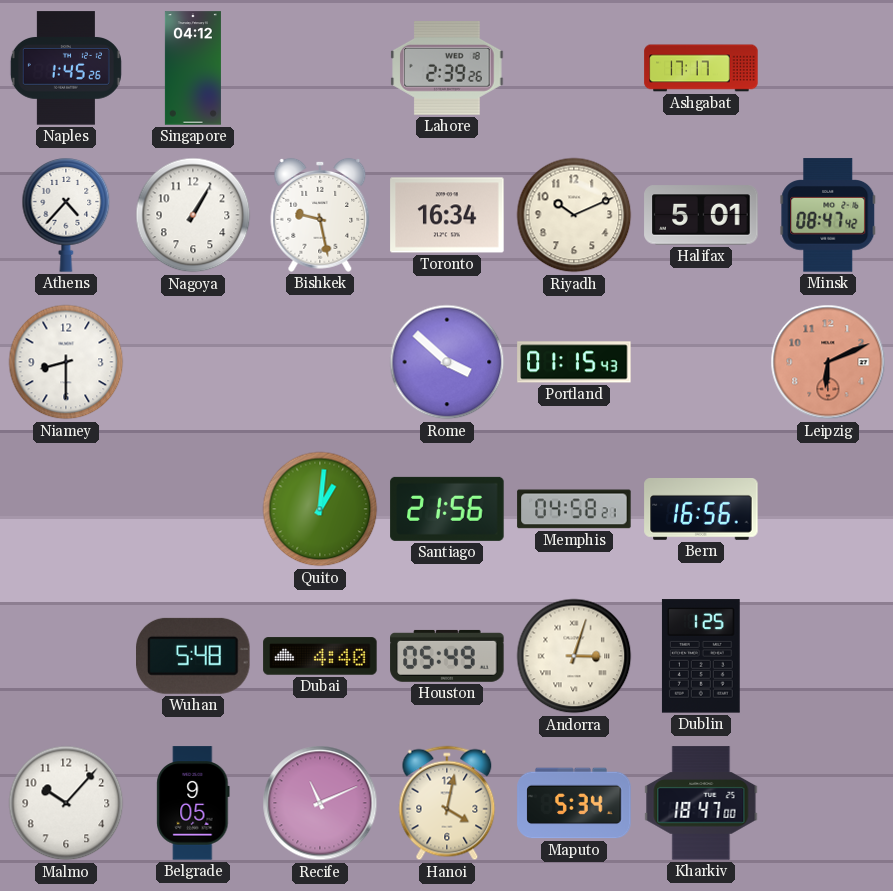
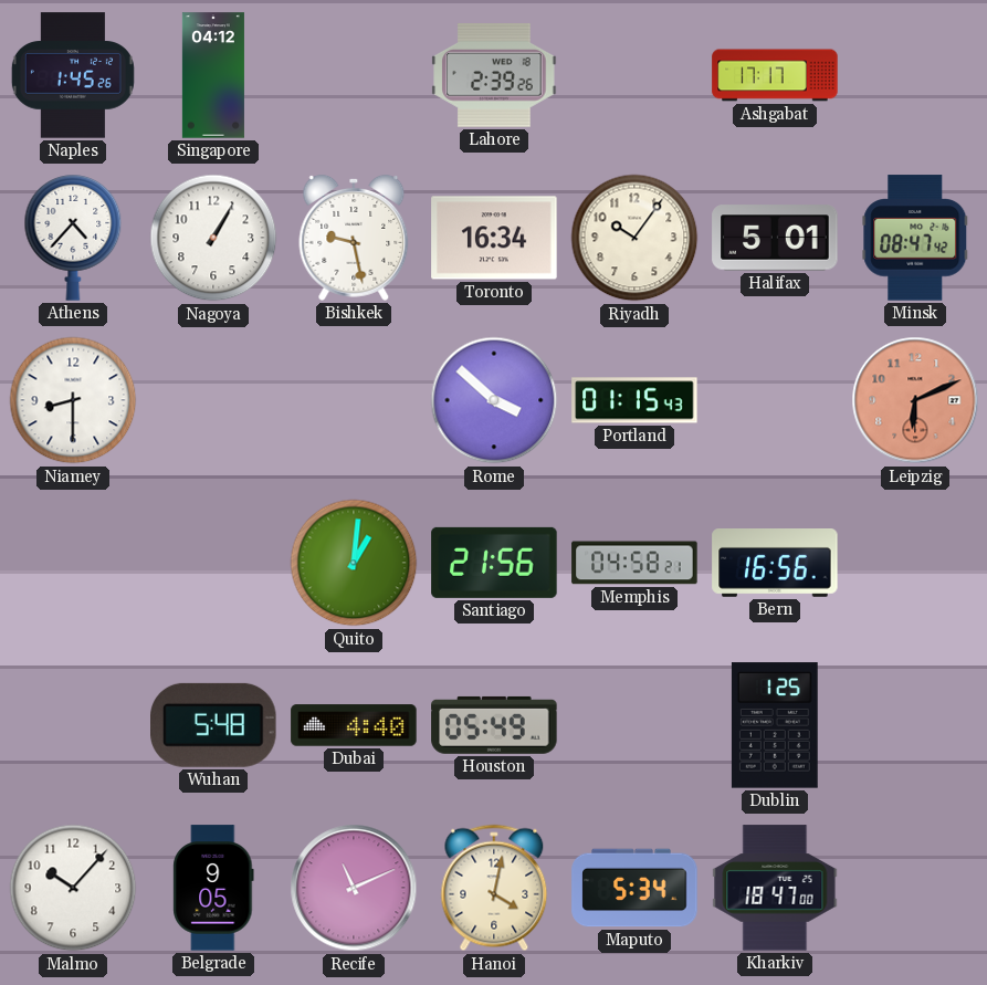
Riyadh: 10:11 -> 10:06
Andorra: 3:03 -> none
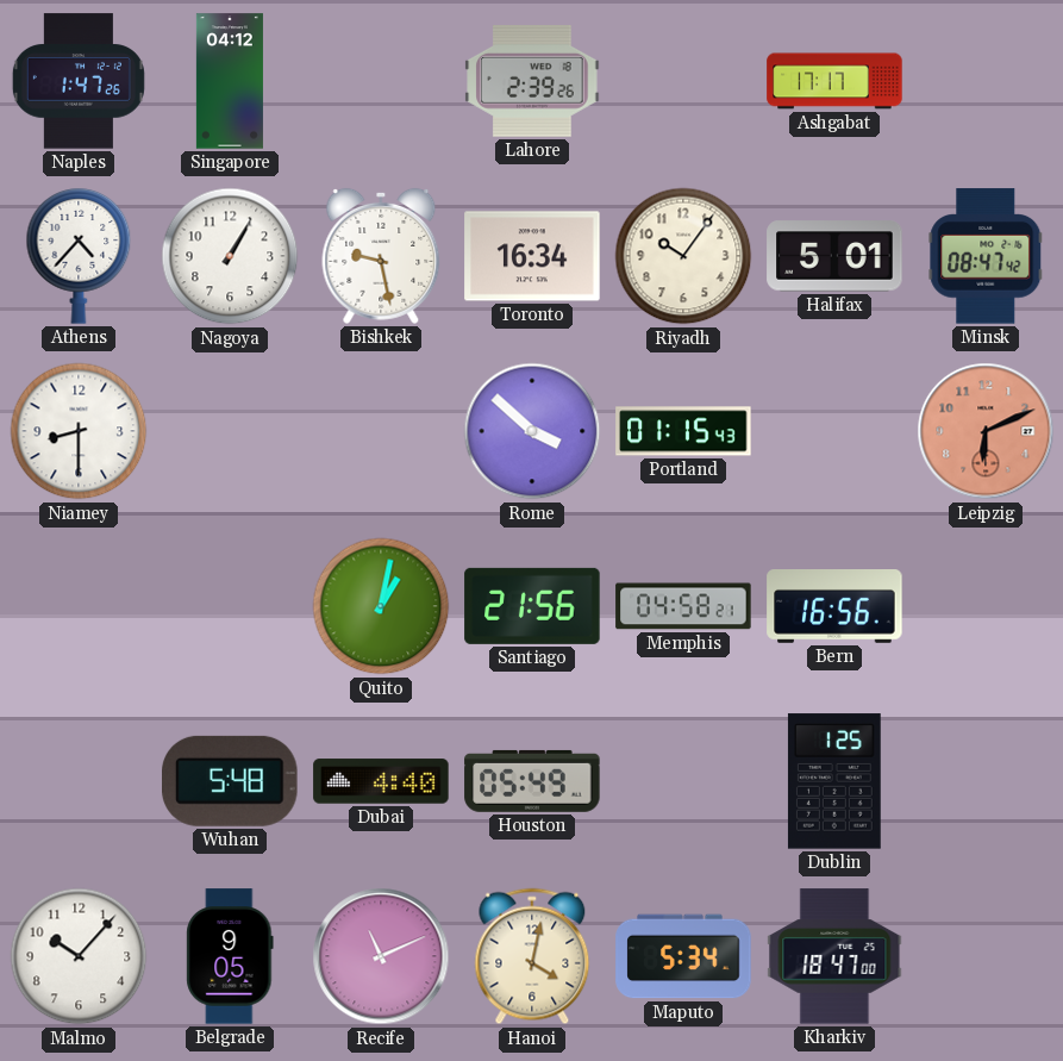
Naples: 1:45 -> 1:47
Quito: 1:01 -> 1:02
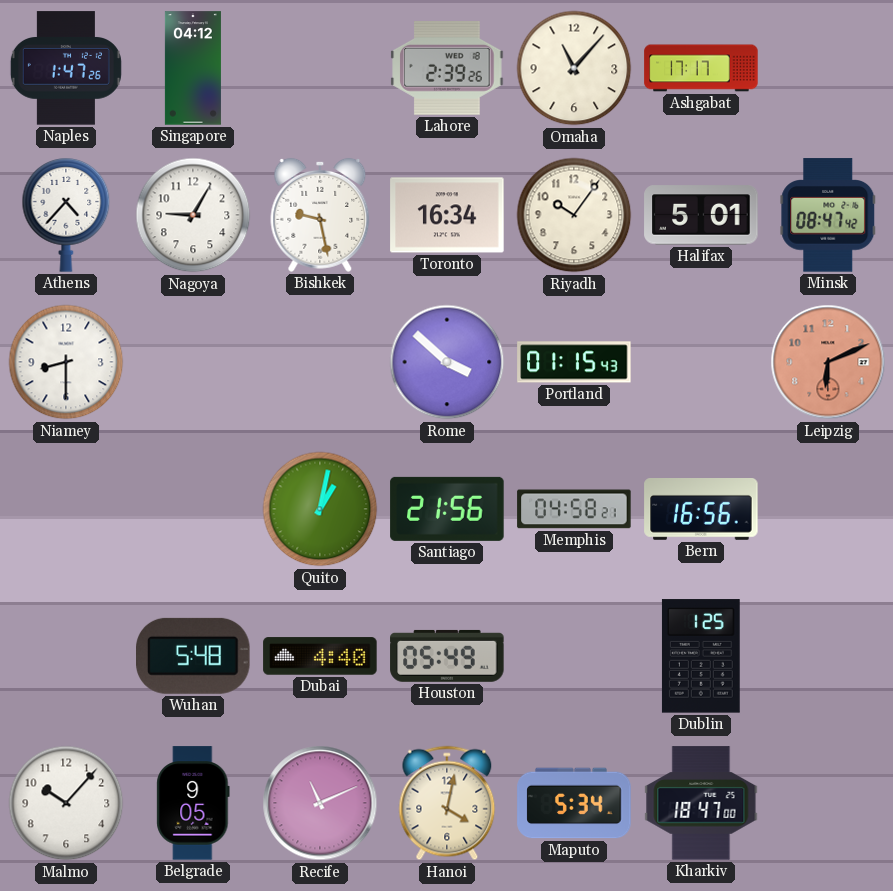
Omaha: none -> 11:07
Nagoya: 1:05 -> 9:05
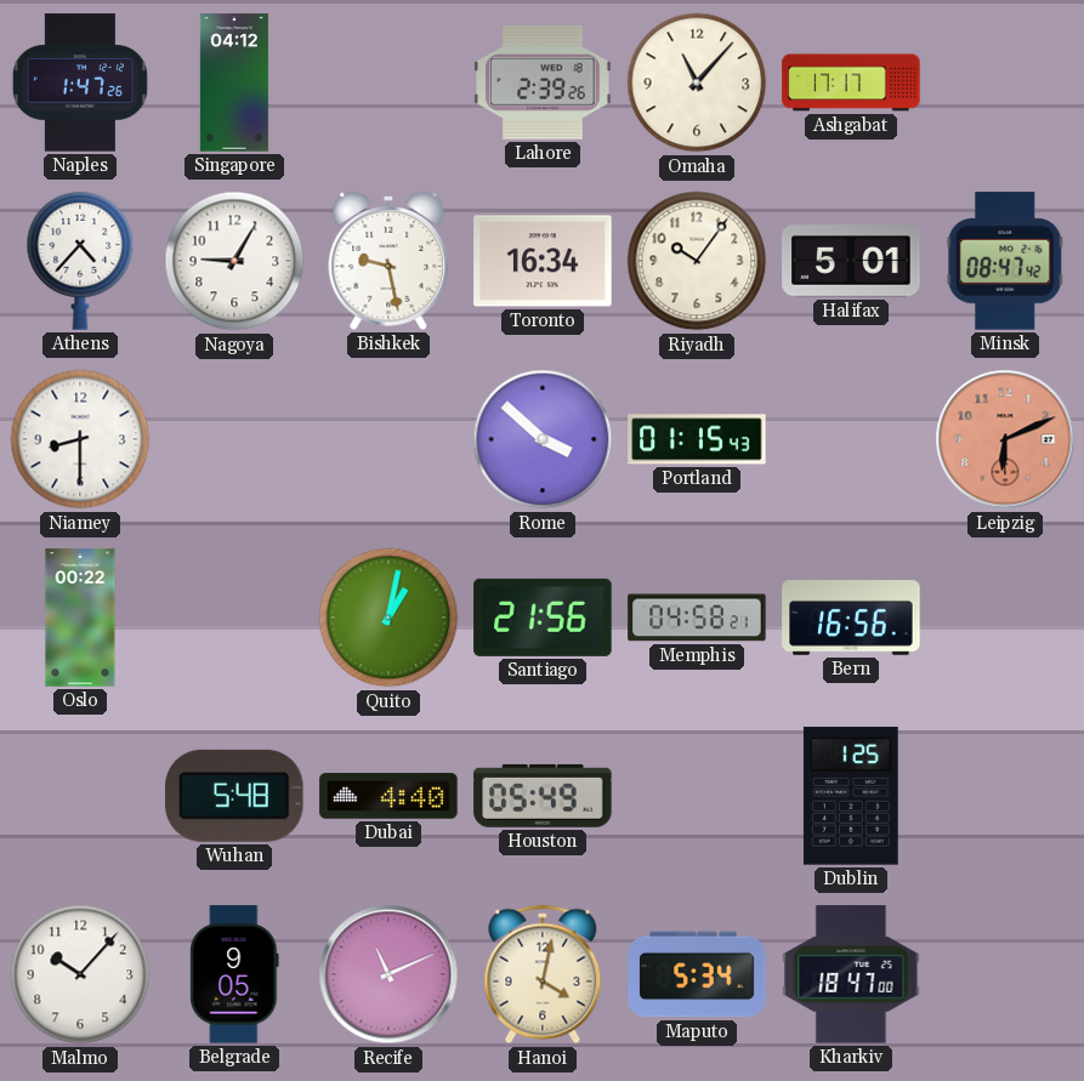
Oslo: none -> 00:22
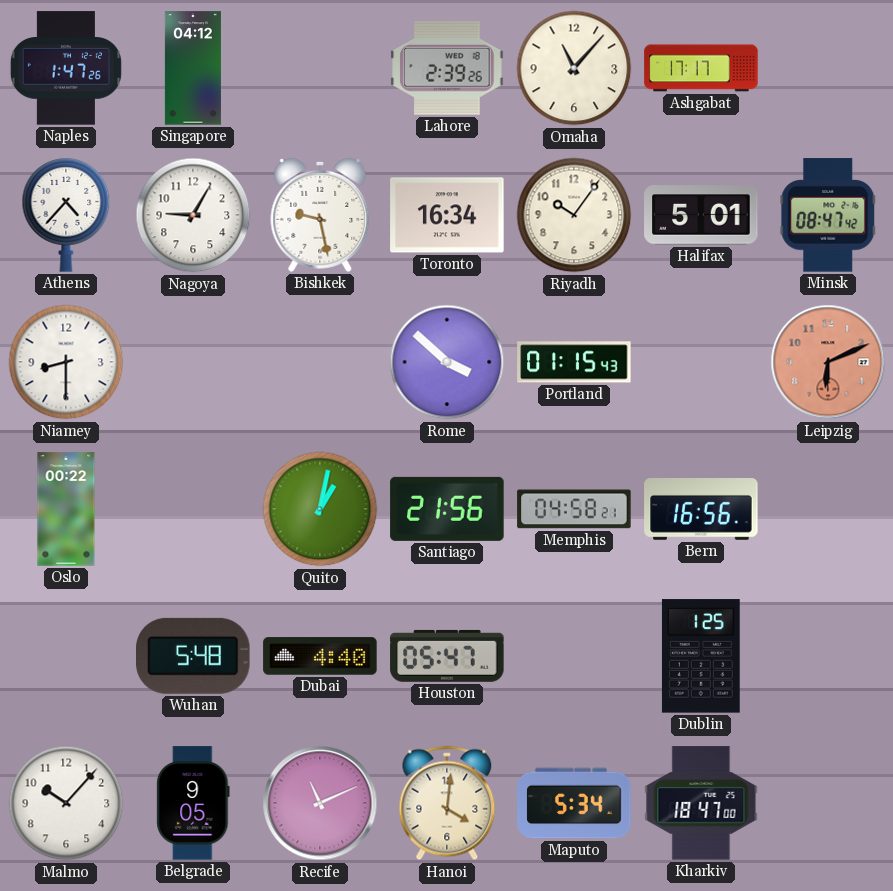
Houston: 05:49 -> 05:47
Hanoi: 4:02 -> 4:01
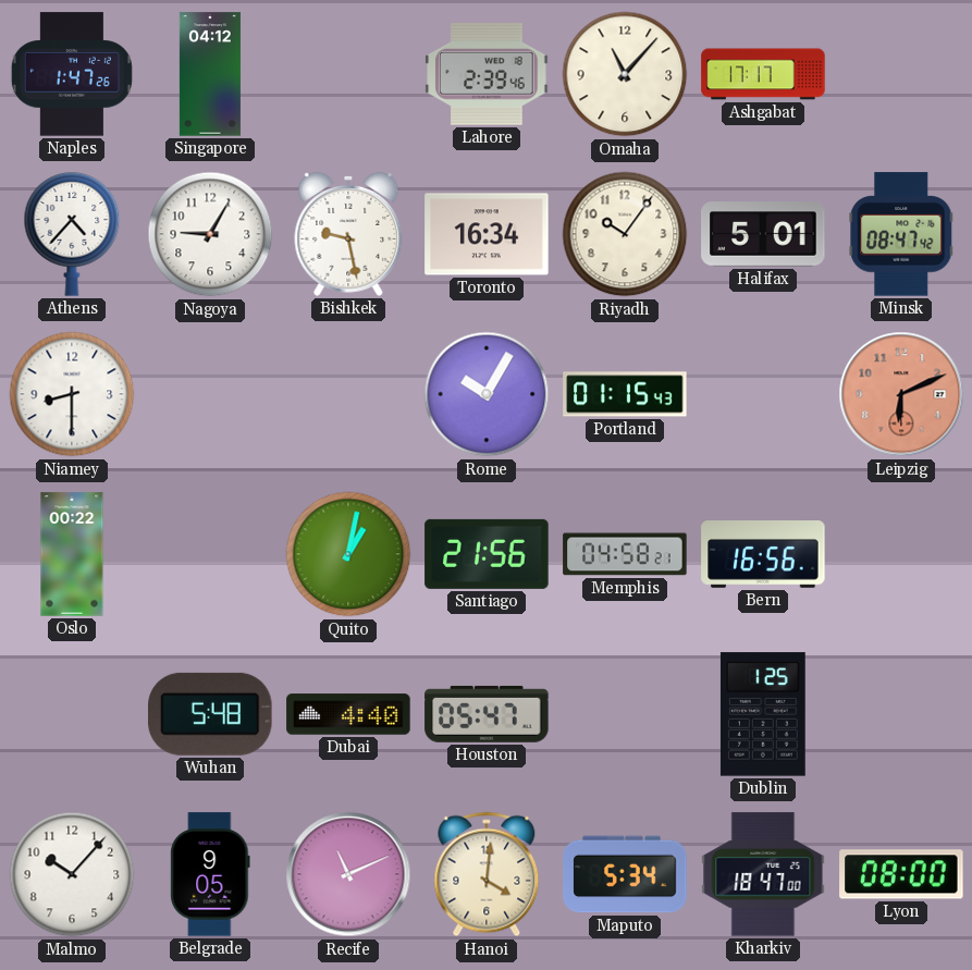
Lahore: 2:39:26 -> 2:39:46
Rome: 3:52 -> 10:05
Lyon: none -> 08:00
